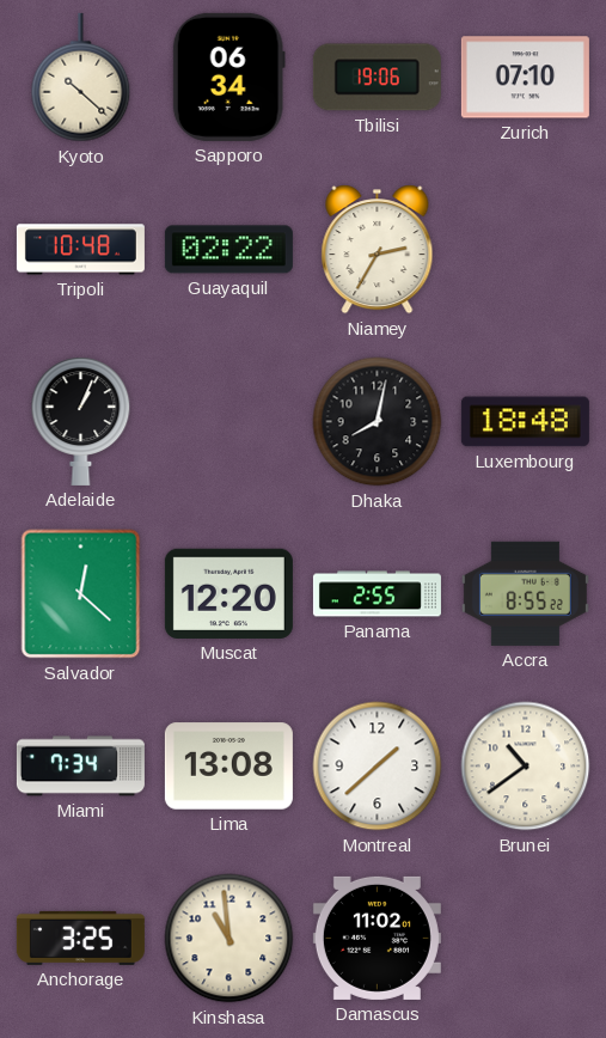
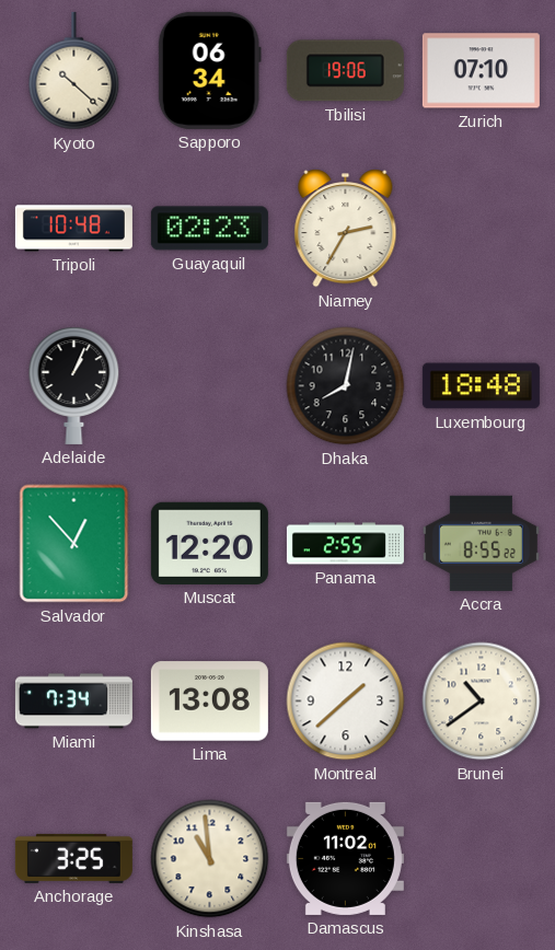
Guayaquil: 02:22 -> 02:23
Salvador: 12:22 -> 12:53
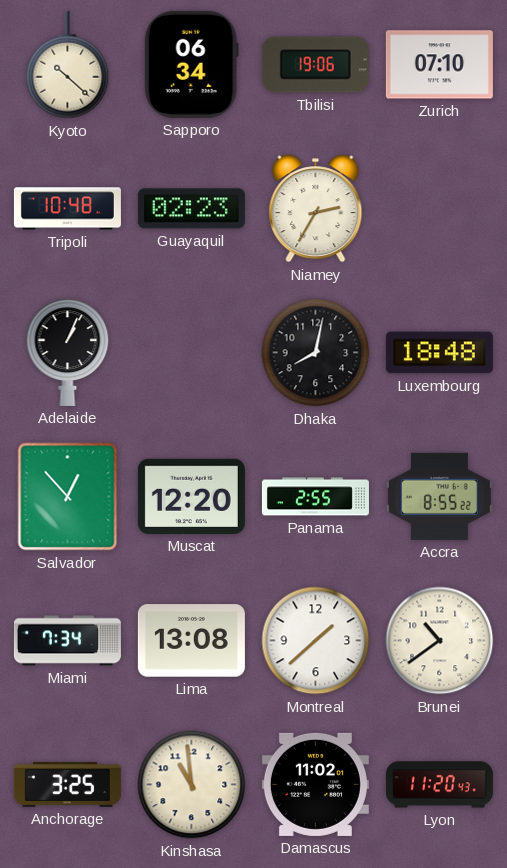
Lyon: none -> 11:20
